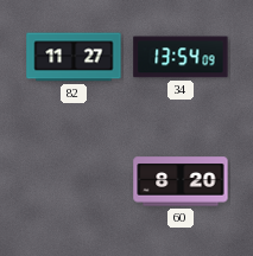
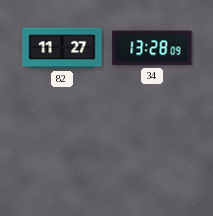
34: 13:54 -> 13:28
60: 8:20 -> none
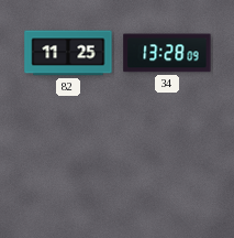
82: 11:27 -> 11:25
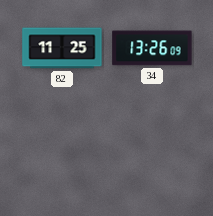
34: 13:28 -> 13:26
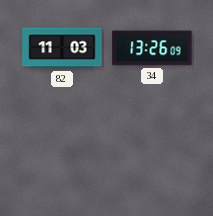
82: 11:25 -> 11:03
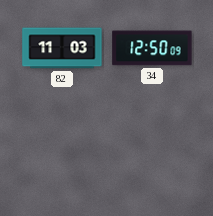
34: 13:26 -> 12:50
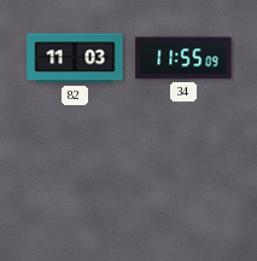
34: 12:50 -> 11:55
